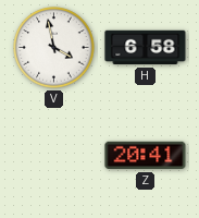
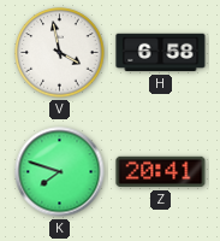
K: none -> 7:48
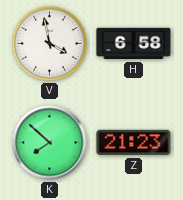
K: 7:48 -> 7:52
Z: 20:41 -> 21:23
